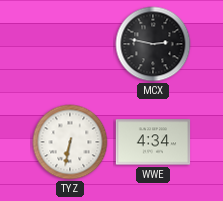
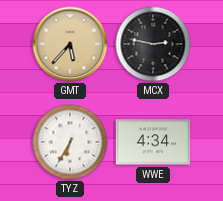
GMT: none -> 5:37
TYZ: 6:32 -> 6:35
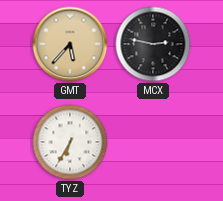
WWE: 4:34 -> none
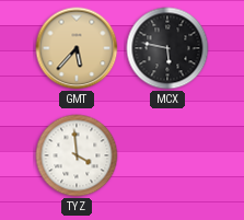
MCX: 2:47 -> 5:47
TYZ: 6:35 -> 3:59
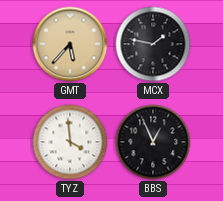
MCX: 5:47 -> 1:47
BBS: none -> 12:56
